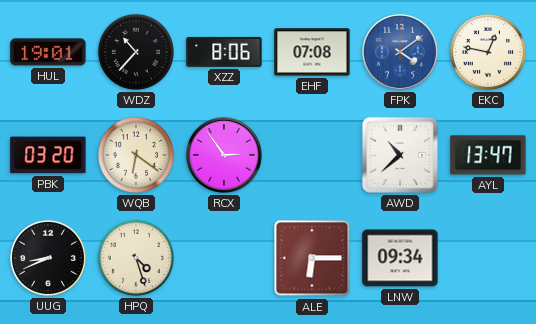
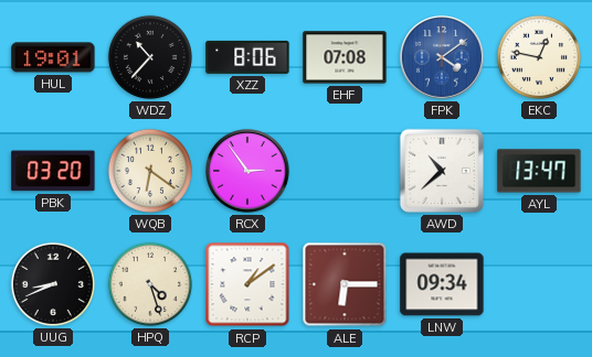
RCP: none -> 1:09
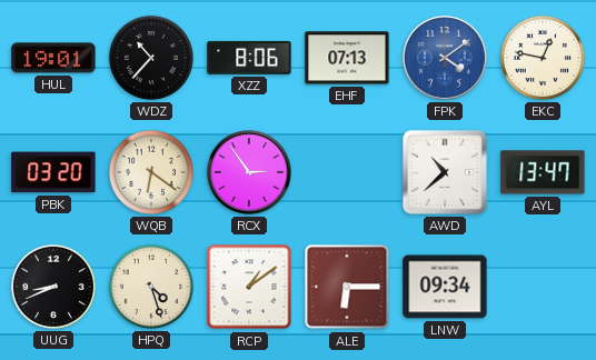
EHF: 07:08 -> 07:13
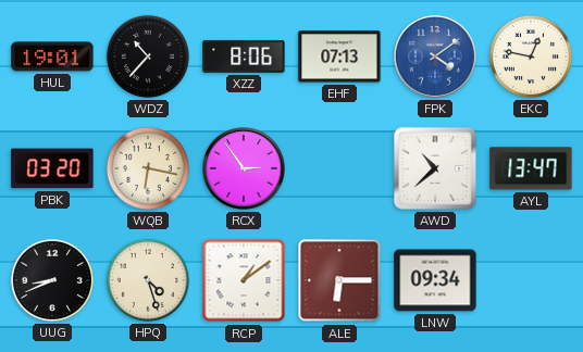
WQB: 6:21 -> 6:17
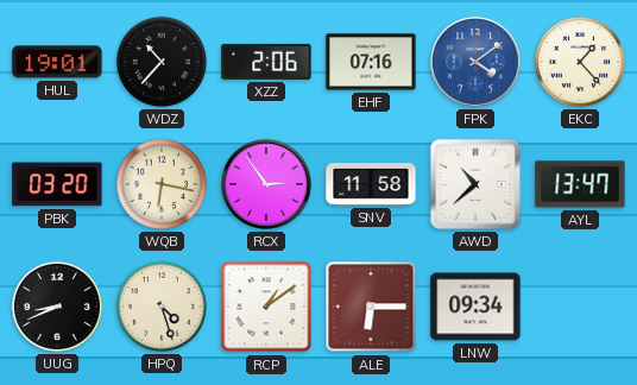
XZZ: 8:06 -> 2:06
EHF: 07:13 -> 07:16
EKC: 12:47 -> 1:23
SNV: none -> 11:58
